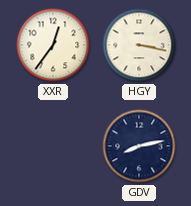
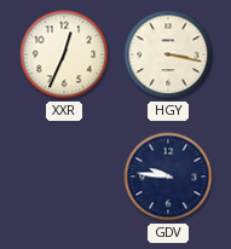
XXR: 12:36 -> 12:34
GDV: 8:13 -> 9:46
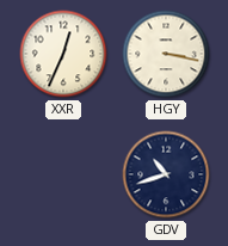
GDV: 9:46 -> 10:42
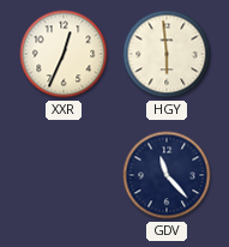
HGY: 3:17 -> 5:59
GDV: 10:42 -> 11:23
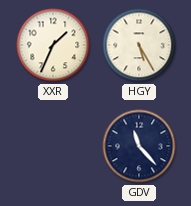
XXR: 12:34 -> 1:34
HGY: 5:59 -> 5:25
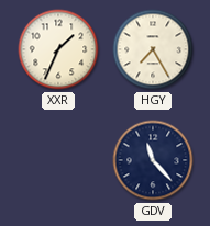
HGY: 5:25 -> 7:25
